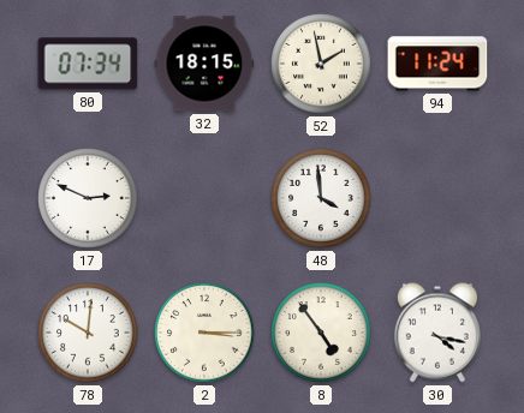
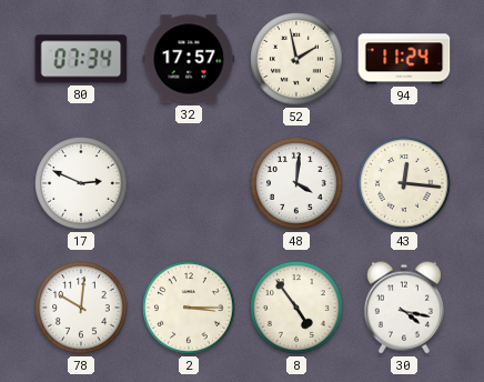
32: 18:15 -> 17:57
48: 3:59 -> 4:01
43: none -> 12:16
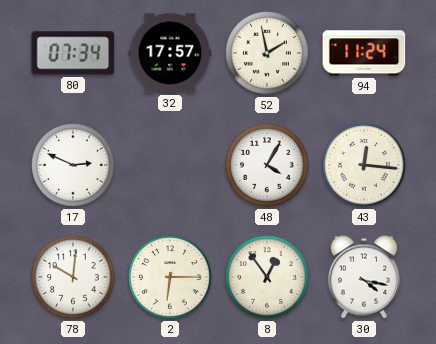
48: 4:01 -> 4:05
2: 3:15 -> 6:15
8: 4:54 -> 12:54
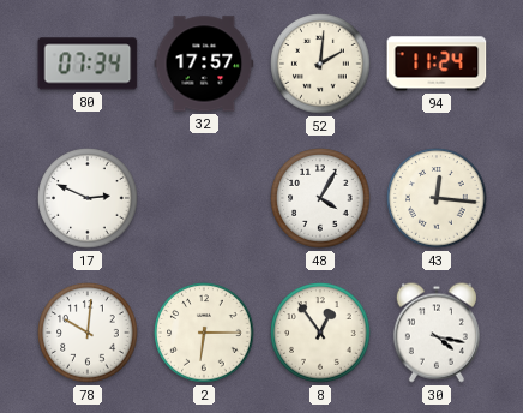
52: 1:58 -> 2:01
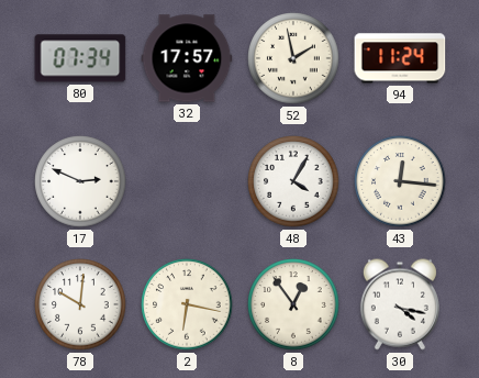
52: 2:01 -> 1:58
2: 6:15 -> 6:17
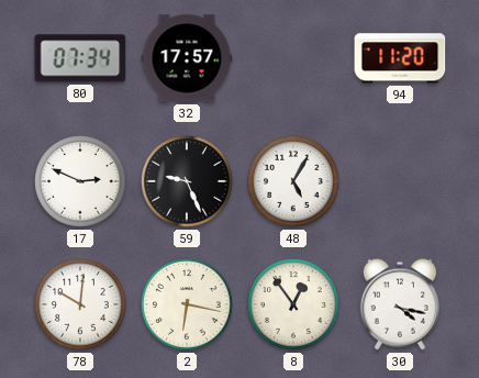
52: 1:58 -> none
94: 11:24 -> 11:20
59: none -> 9:26
48: 4:05 -> 5:05
43: 12:16 -> none
